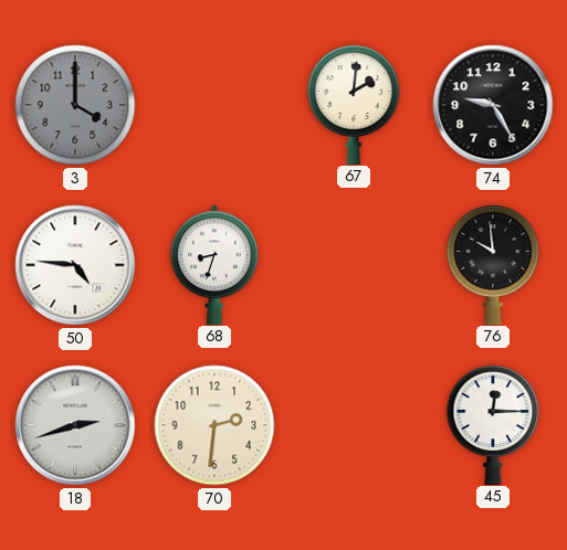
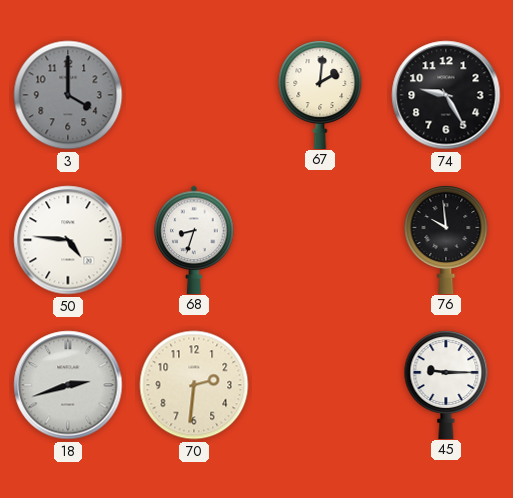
45: 12:15 -> 9:15
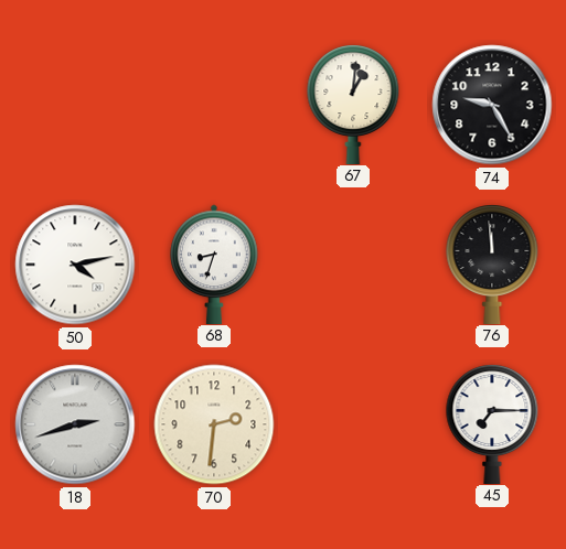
3: 4:00 -> none
67: 2:01 -> 1:01
50: 4:46 -> 4:13
76: 9:59 -> 11:59
45: 9:15 -> 7:15
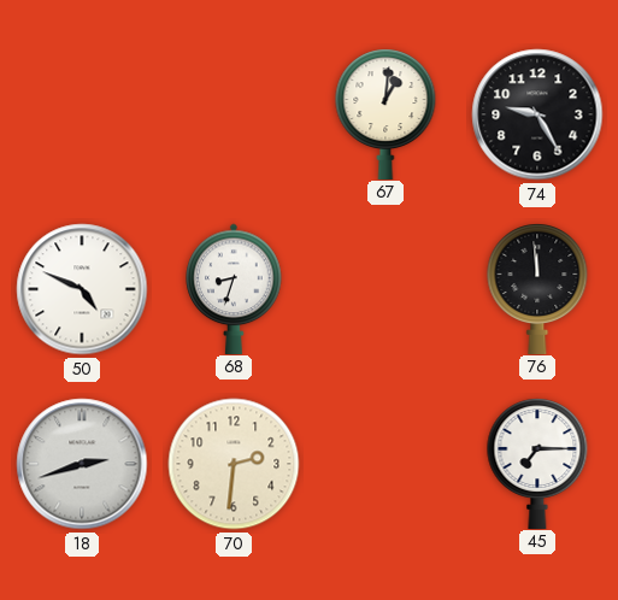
50: 4:13 -> 4:49
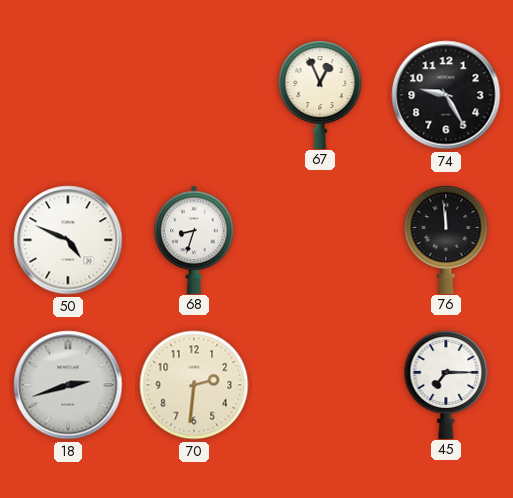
67: 1:01 -> 12:56
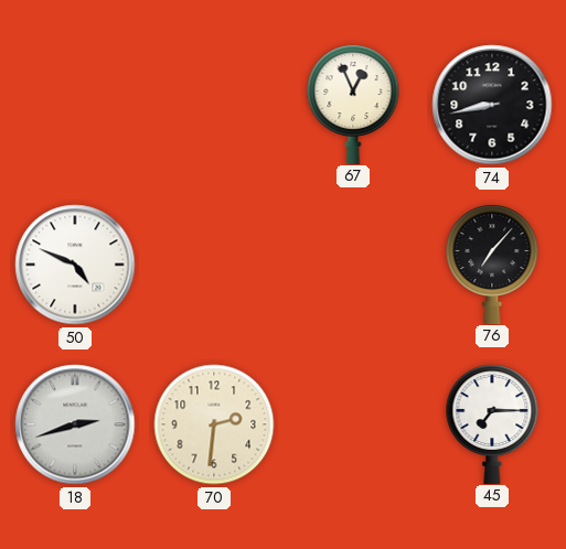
74: 9:25 -> 8:43
68: 8:33 -> none
76: 11:59 -> 7:07
